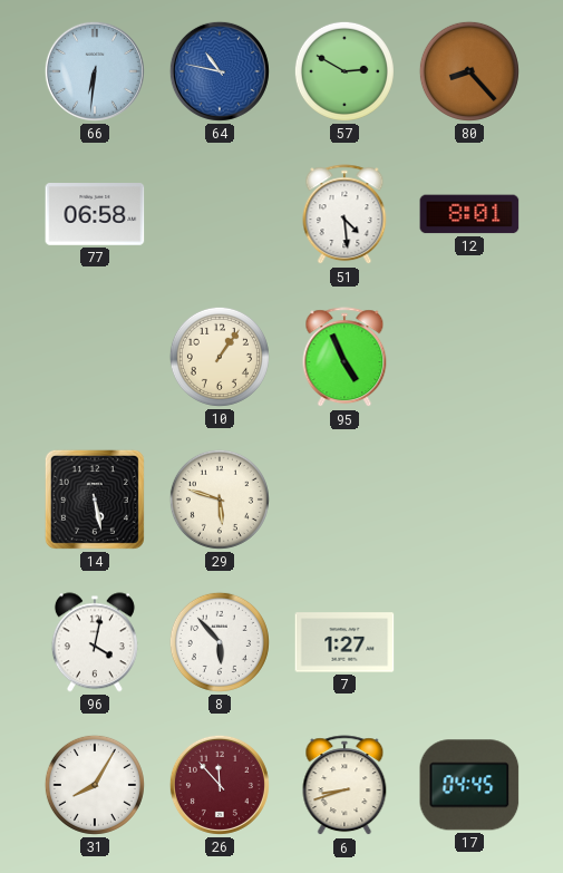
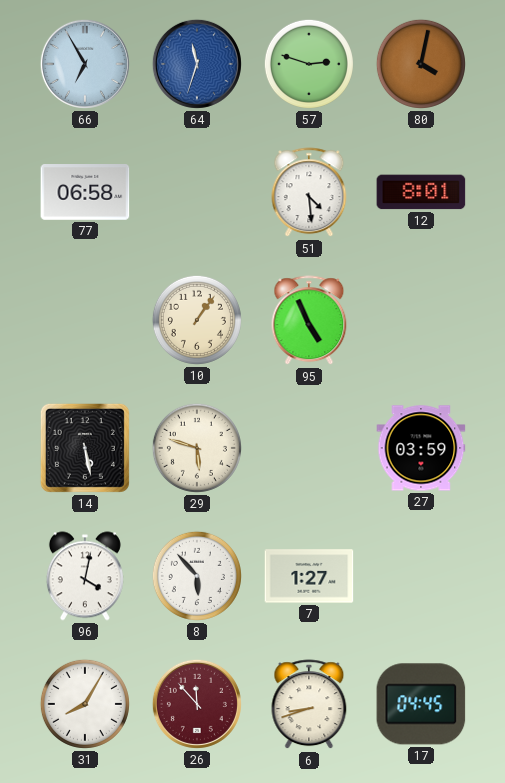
66: 6:31 -> 6:55
64: 10:47 -> 11:33
57: 2:50 -> 2:48
80: 8:23 -> 4:02
27: none -> 03:59
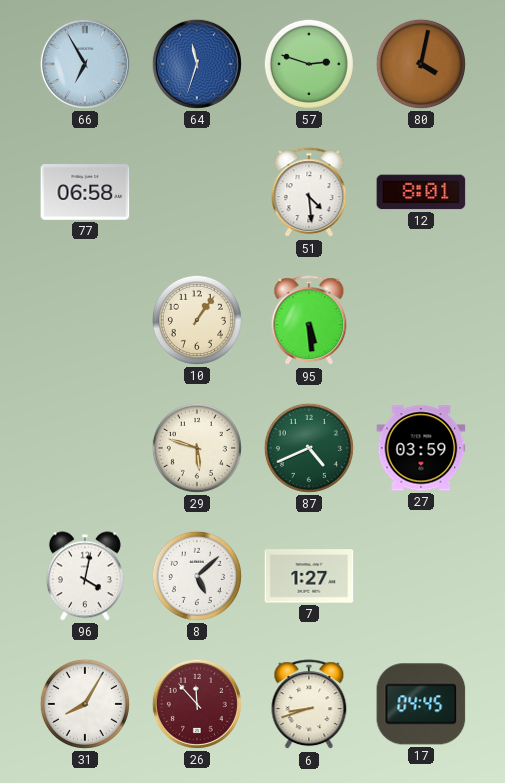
95: 4:56 -> 5:29
14: 5:28 -> none
87: none -> 4:41
8: 5:53 -> 5:08
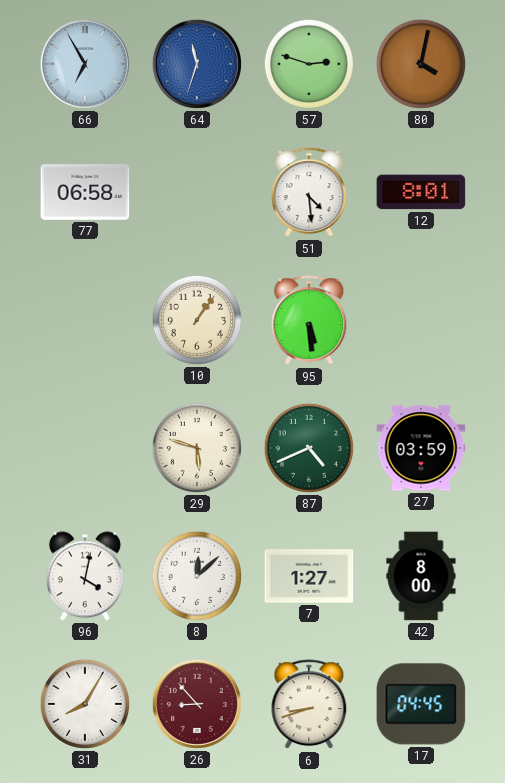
8: 5:08 -> 12:08
42: none -> 8:00
26: 11:53 -> 8:53
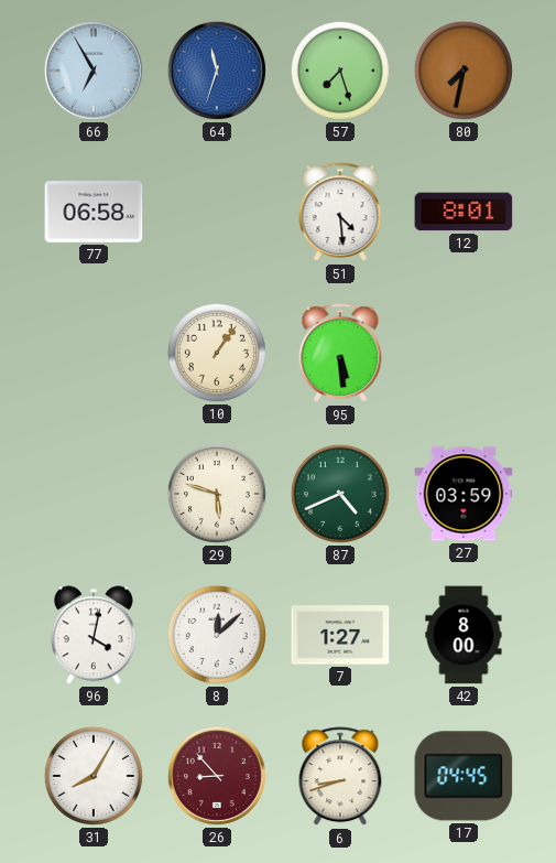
57: 2:48 -> 7:27
80: 4:02 -> 7:32
